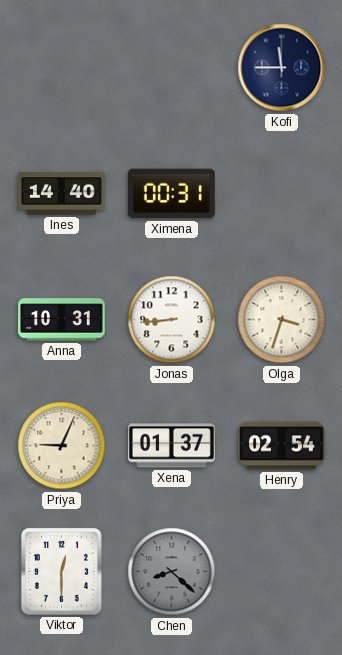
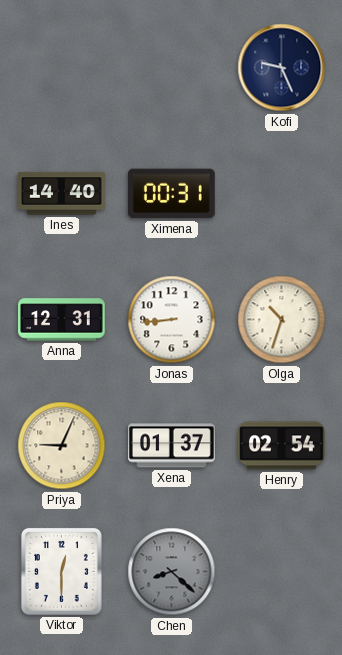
Kofi: 11:45 -> 9:26
Anna: 10:31 -> 12:31
Olga: 3:33 -> 10:33
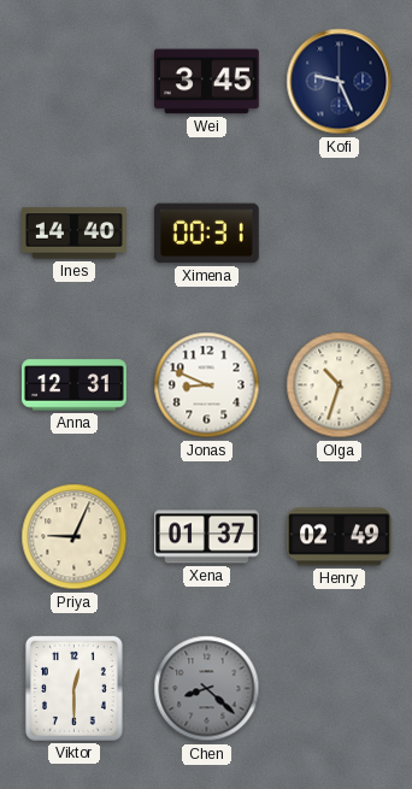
Wei: none -> 3:45
Jonas: 8:44 -> 8:49
Henry: 02:54 -> 02:49
